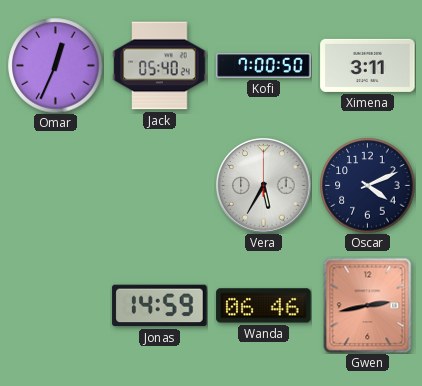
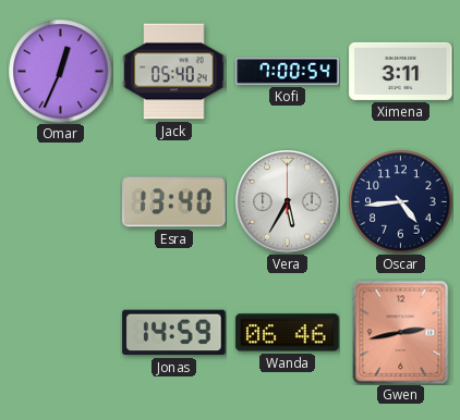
Kofi: 7:00:50 -> 7:00:54
Esra: none -> 13:40
Oscar: 4:11 -> 4:44
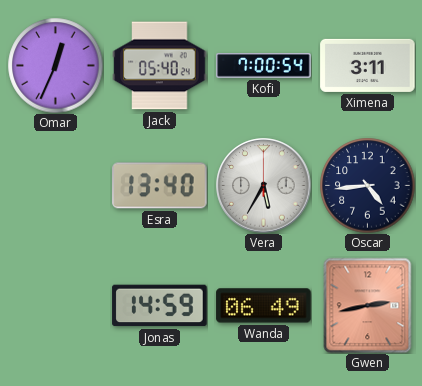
Wanda: 06:46 -> 06:49
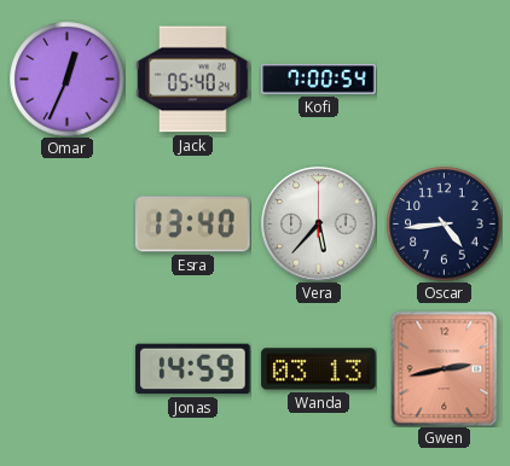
Ximena: 3:11 -> none
Vera: 5:35 -> 5:37
Wanda: 06:49 -> 03:13
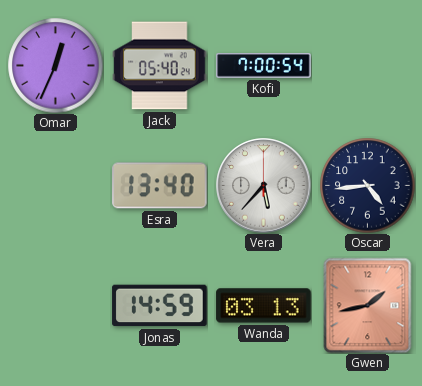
Gwen: 2:43 -> 1:43
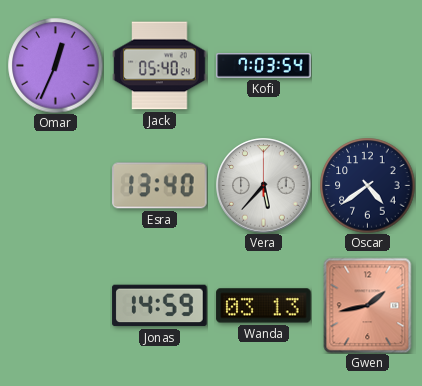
Kofi: 7:00 -> 7:03
Oscar: 4:44 -> 4:39
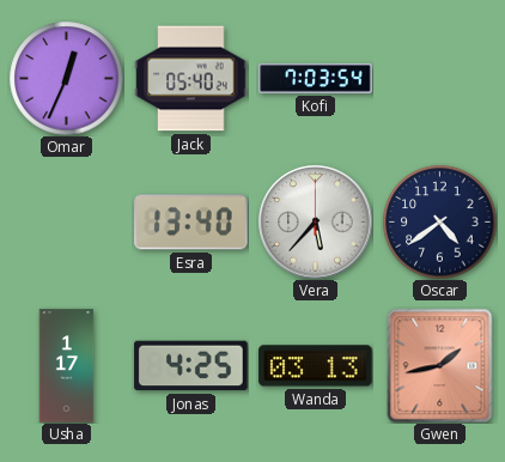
Usha: none -> 1:17
Jonas: 14:59 -> 4:25
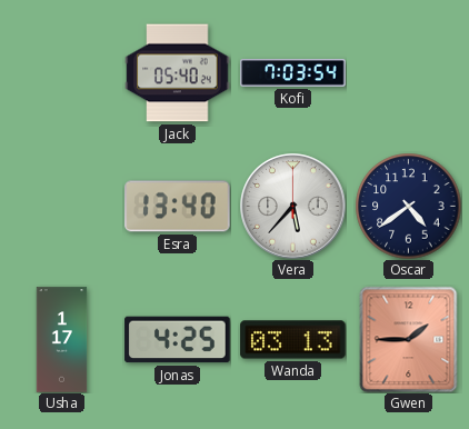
Omar: 12:34 -> none
Gwen: 1:43 -> 1:45
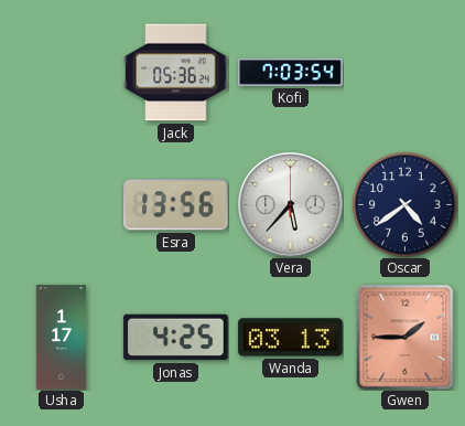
Jack: 05:40 -> 05:36
Esra: 13:40 -> 13:56
